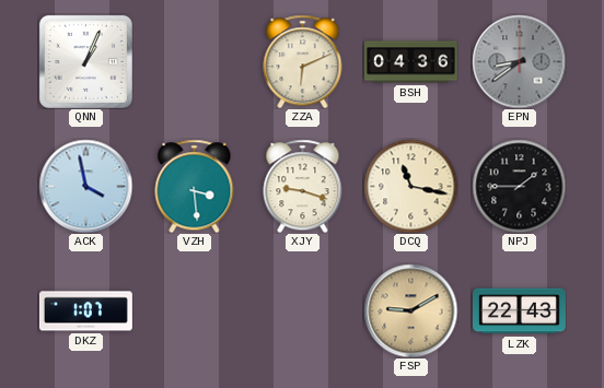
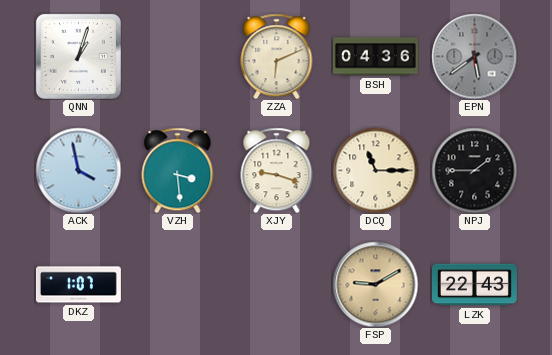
QNN: 1:04 -> 1:03
EPN: 8:39 -> 5:39
DCQ: 11:17 -> 11:15
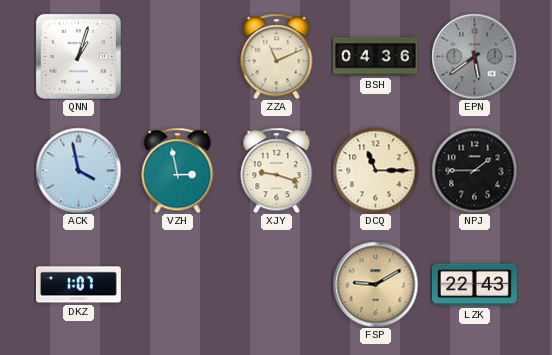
ZZA: 6:11 -> 11:11
VZH: 3:29 -> 2:58
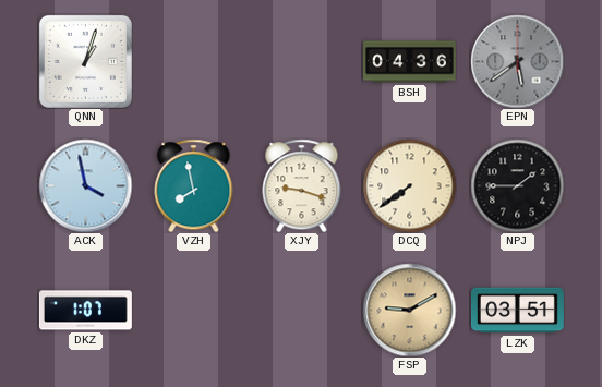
ZZA: 11:11 -> none
VZH: 2:58 -> 7:58
DCQ: 11:15 -> 7:39
LZK: 22:43 -> 03:51
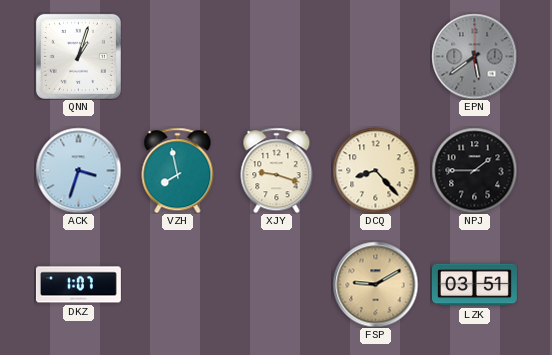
BSH: 04:36 -> none
ACK: 3:58 -> 3:33
DCQ: 7:39 -> 8:23
